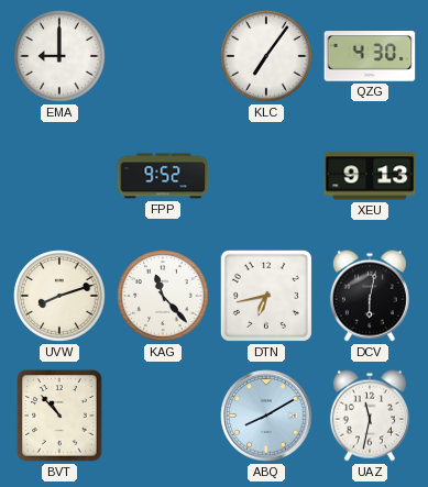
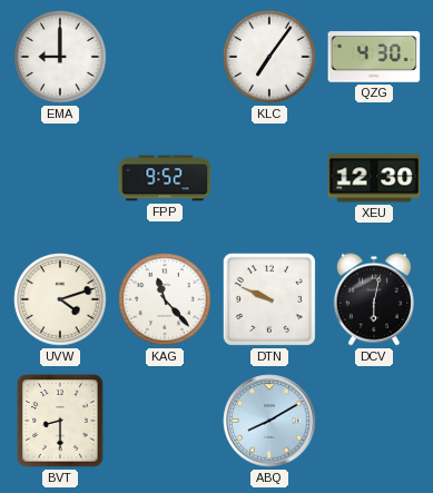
XEU: 9:13 -> 12:30
UVW: 8:12 -> 4:12
DTN: 6:43 -> 9:49
BVT: 10:53 -> 8:30
UAZ: 11:32 -> none
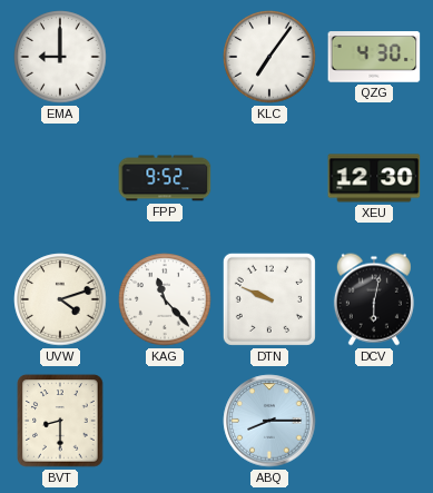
ABQ: 8:10 -> 8:15
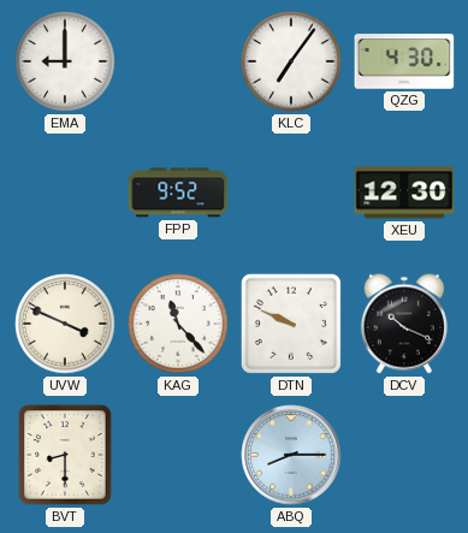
UVW: 4:12 -> 3:49
DCV: 6:02 -> 10:19
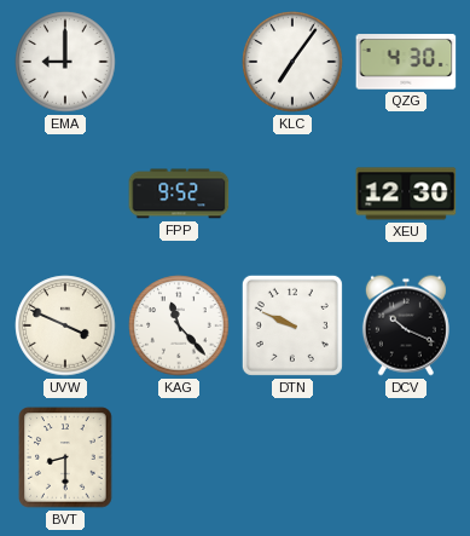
ABQ: 8:15 -> none
